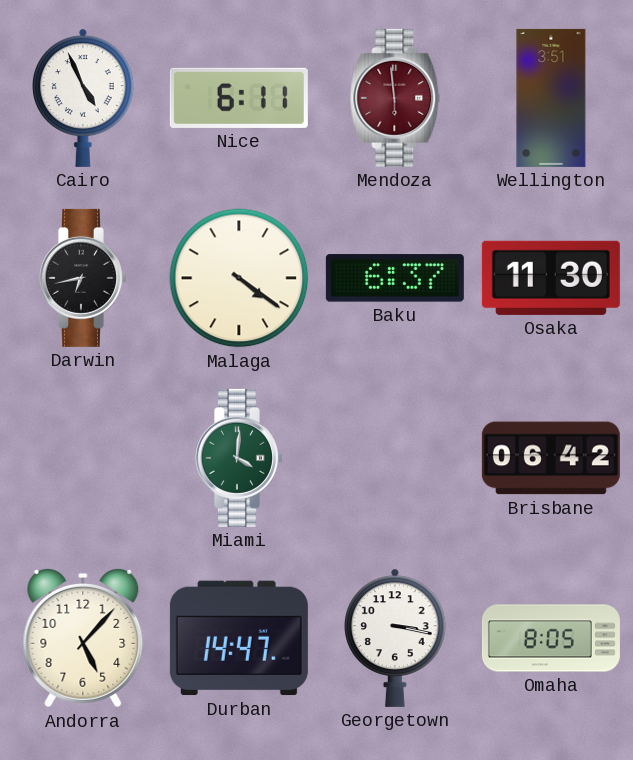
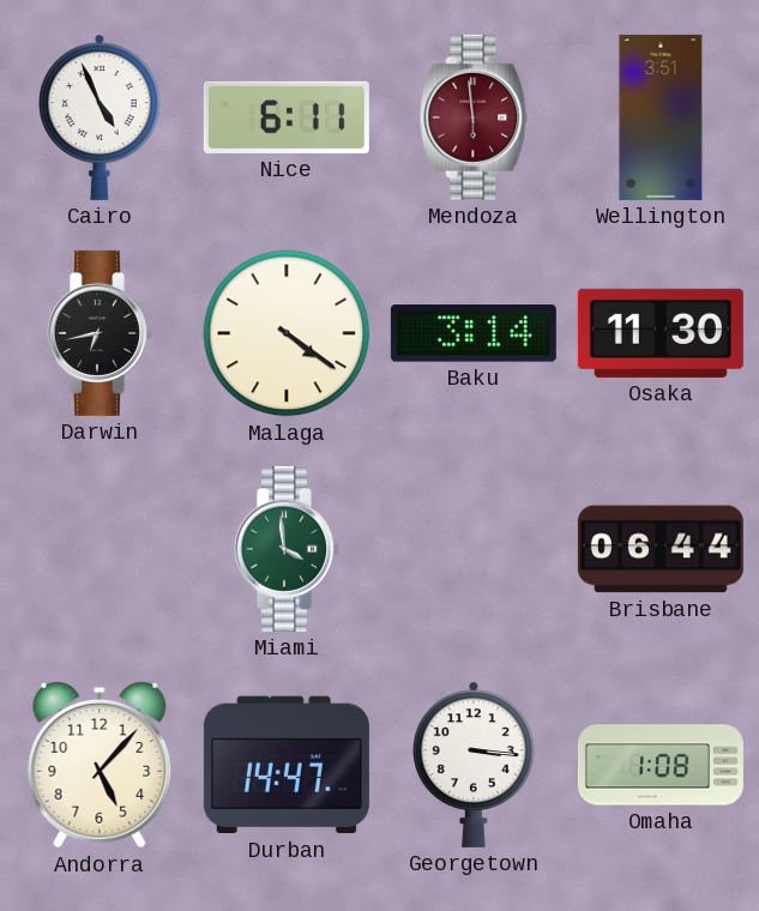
Baku: 6:37 -> 3:14
Miami: 4:01 -> 3:59
Brisbane: 06:42 -> 06:44
Georgetown: 3:17 -> 3:16
Omaha: 8:05 -> 1:08
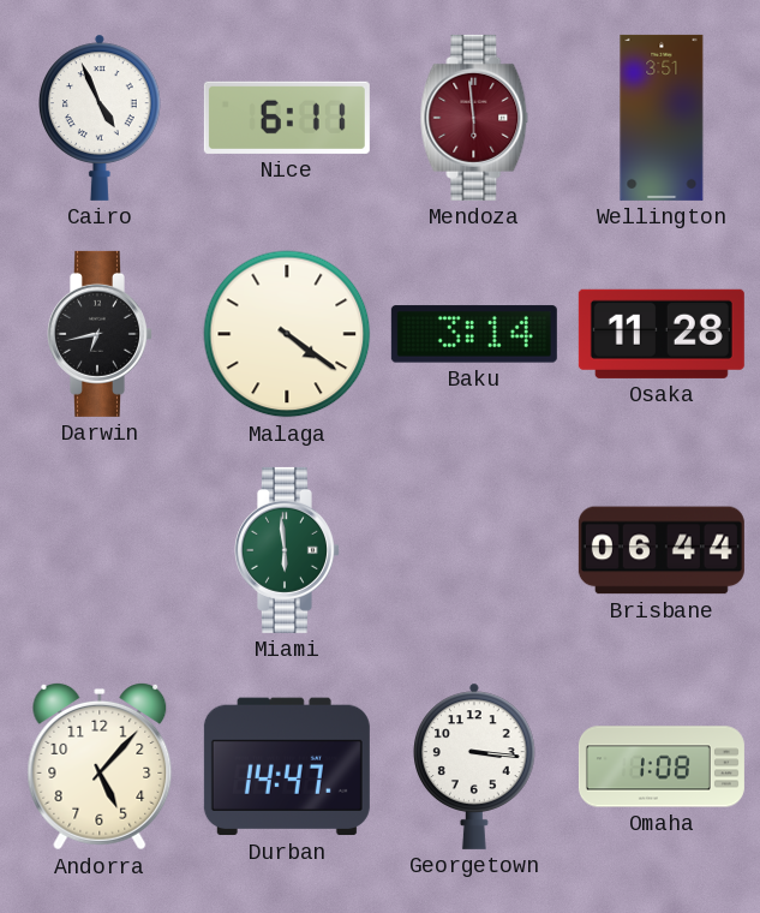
Osaka: 11:30 -> 11:28
Miami: 3:59 -> 5:59
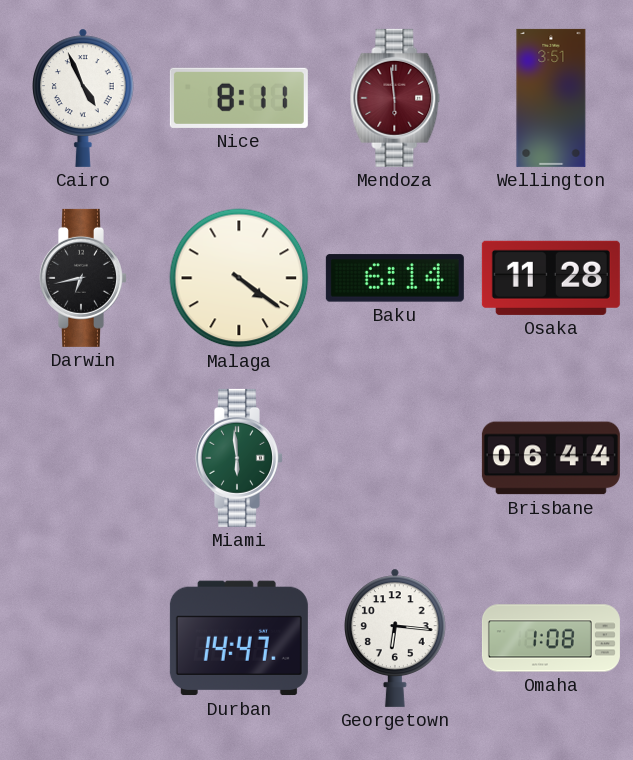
Nice: 6:11 -> 8:11
Baku: 3:14 -> 6:14
Andorra: 5:07 -> none
Georgetown: 3:16 -> 6:16
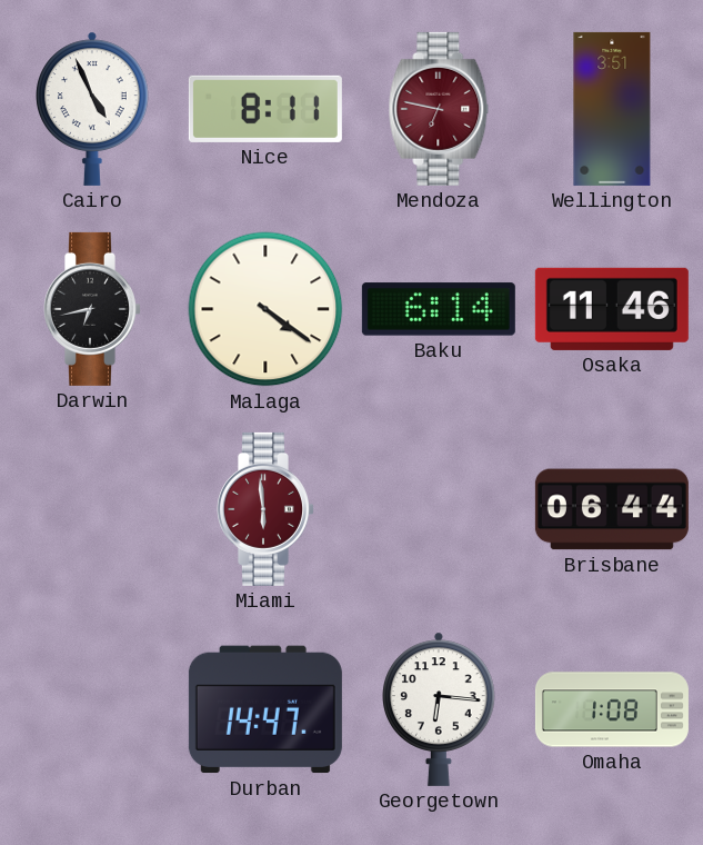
Mendoza: 5:59 -> 6:47
Osaka: 11:28 -> 11:46
Miami dial: green -> burgundy
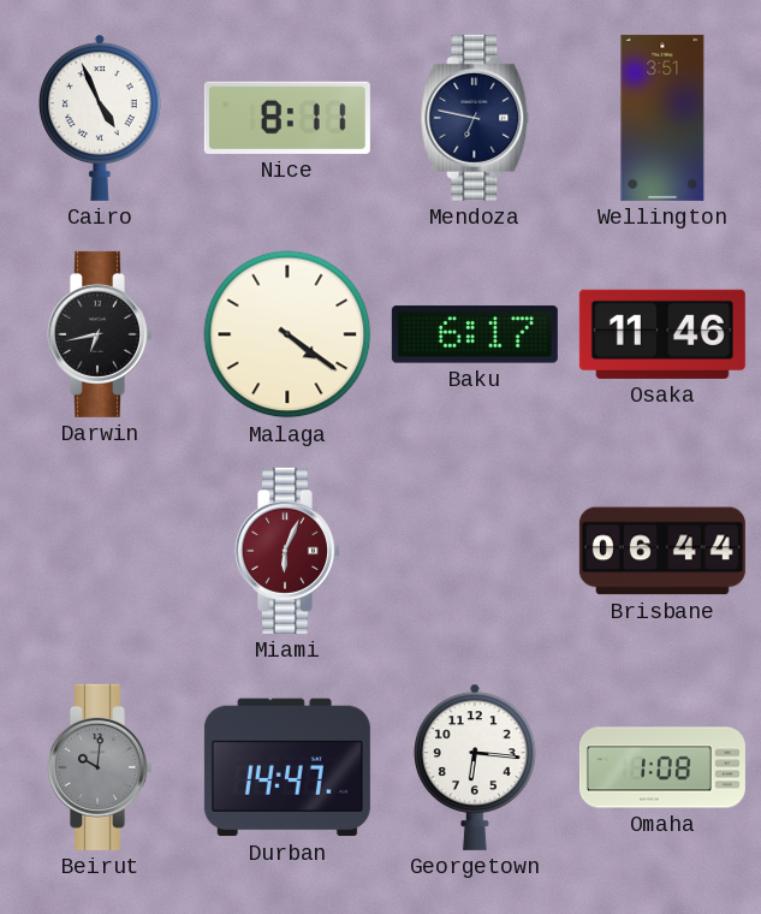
Mendoza dial: burgundy -> navy
Baku: 6:14 -> 6:17
Miami: 5:59 -> 6:04
Beirut: none -> 10:01
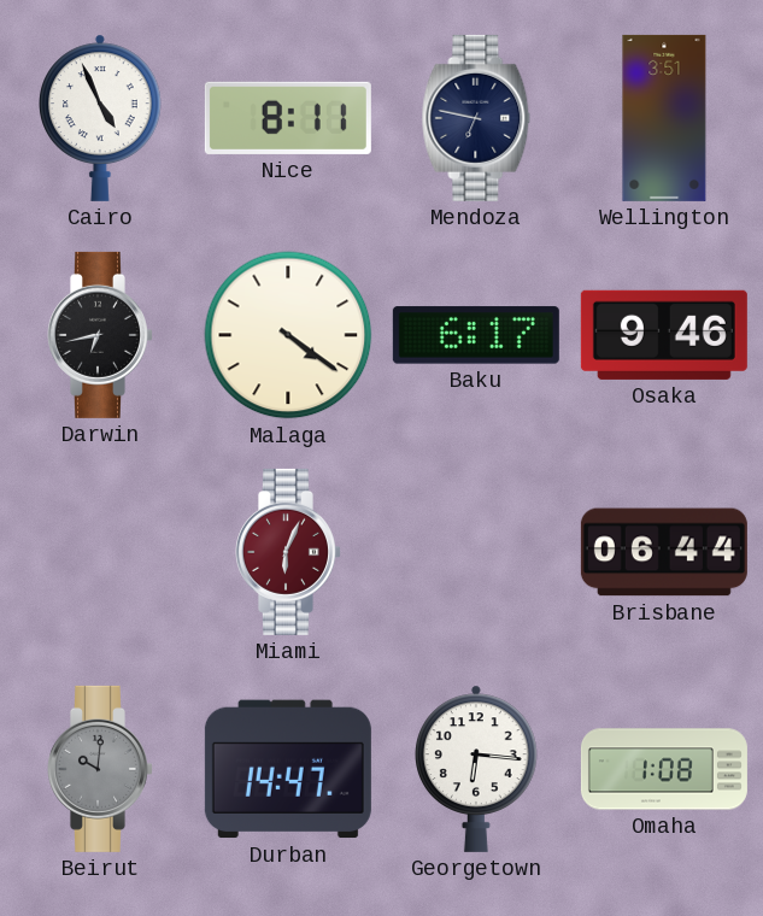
Osaka: 11:46 -> 9:46
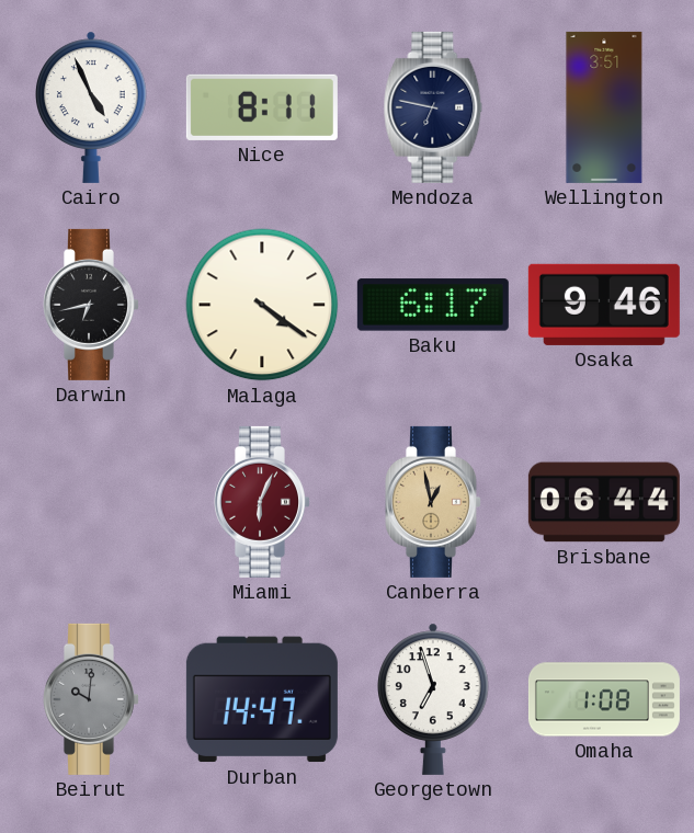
Canberra: none -> 12:58
Georgetown: 6:16 -> 6:57
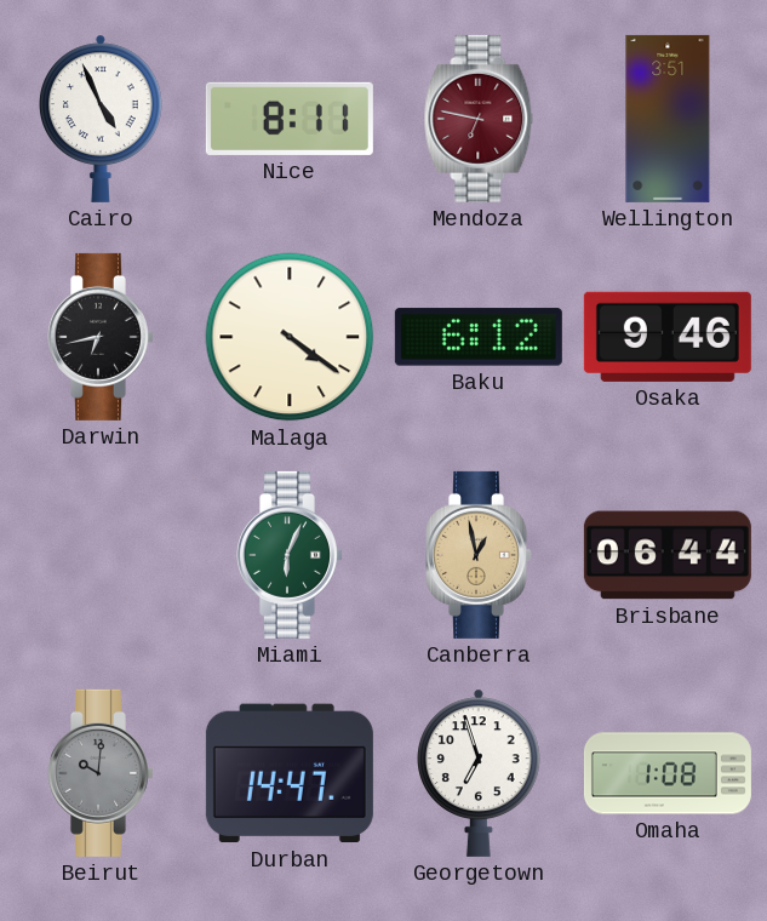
Mendoza dial: navy -> burgundy
Baku: 6:17 -> 6:12
Miami dial: burgundy -> green
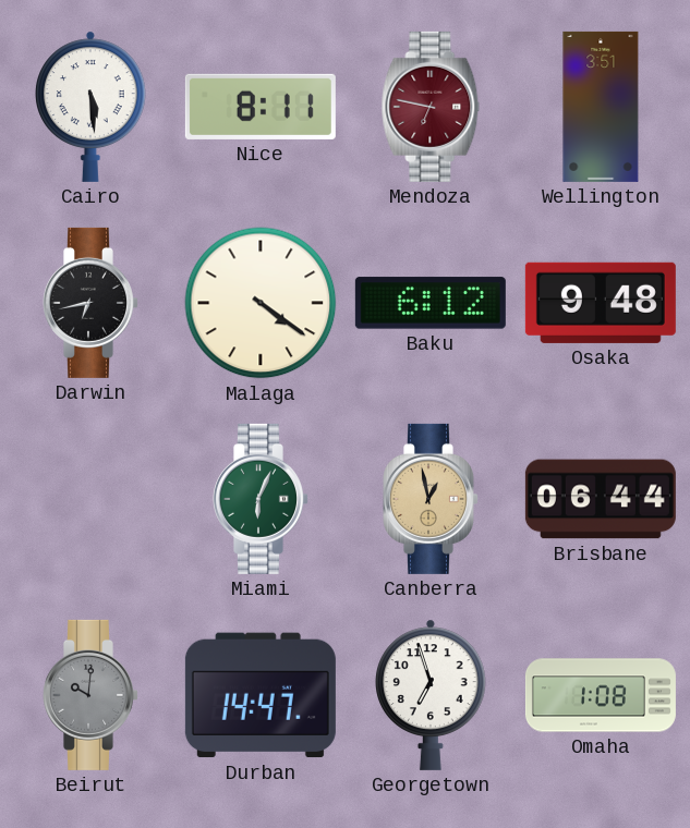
Cairo: 4:56 -> 5:29
Osaka: 9:46 -> 9:48
